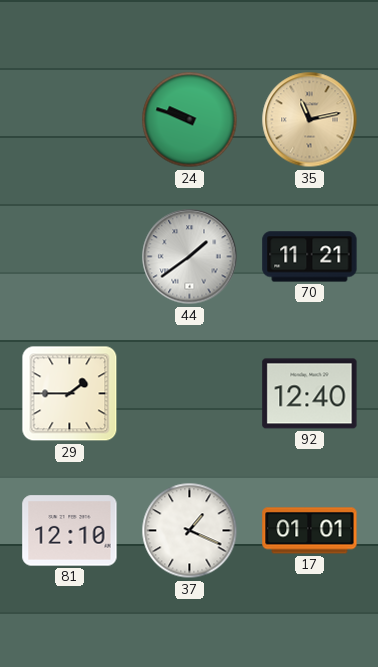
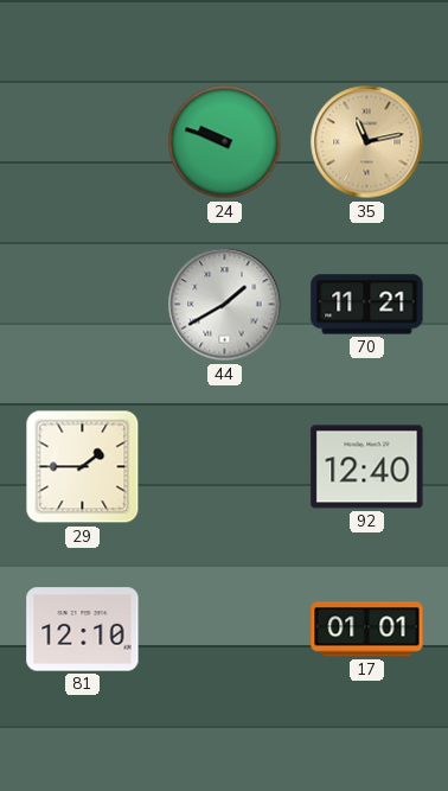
44: 1:39 -> 1:40
37: 1:19 -> none
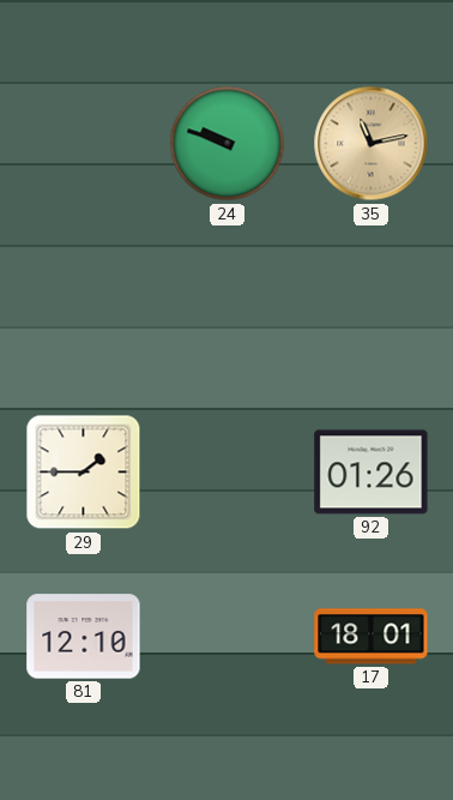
44: 1:40 -> none
70: 11:21 -> none
92: 12:40 -> 01:26
17: 01:01 -> 18:01
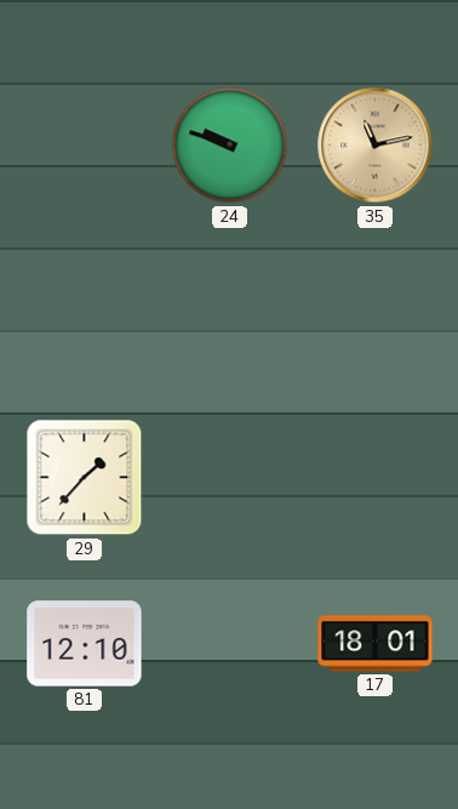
29: 1:45 -> 1:37
92: 01:26 -> none
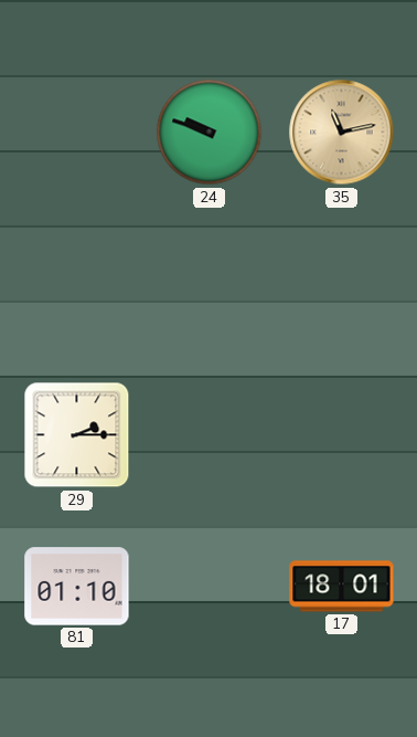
29: 1:37 -> 2:15
81: 12:10 -> 01:10
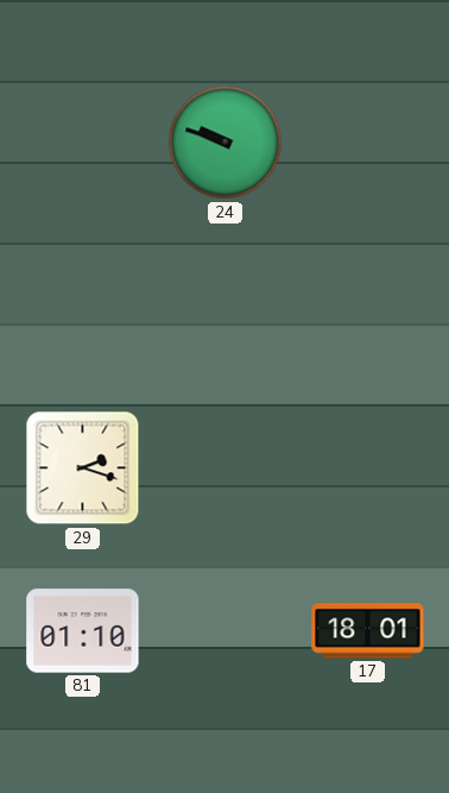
35: 11:13 -> none
29: 2:15 -> 2:18
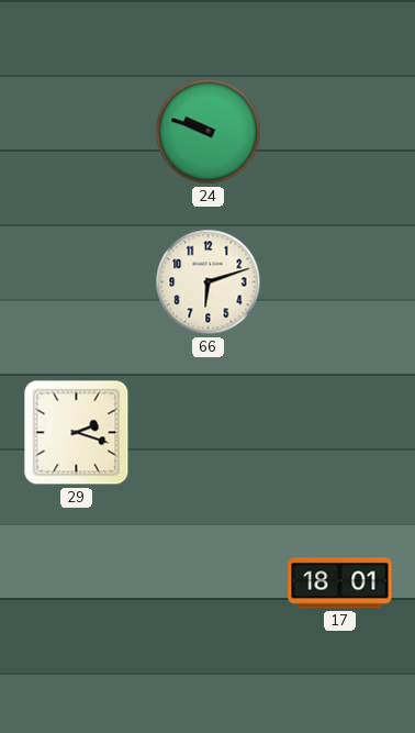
66: none -> 6:12
81: 01:10 -> none
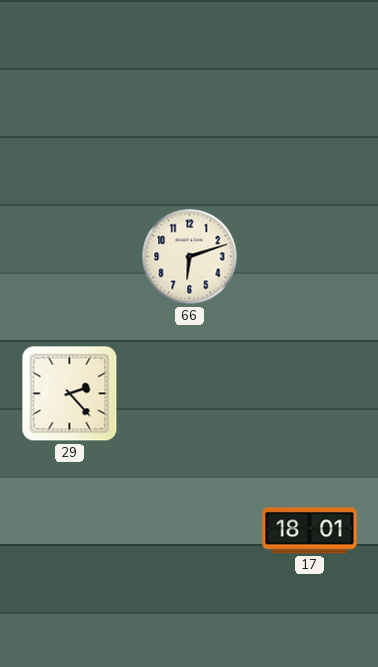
24: 9:48 -> none
29: 2:18 -> 2:23
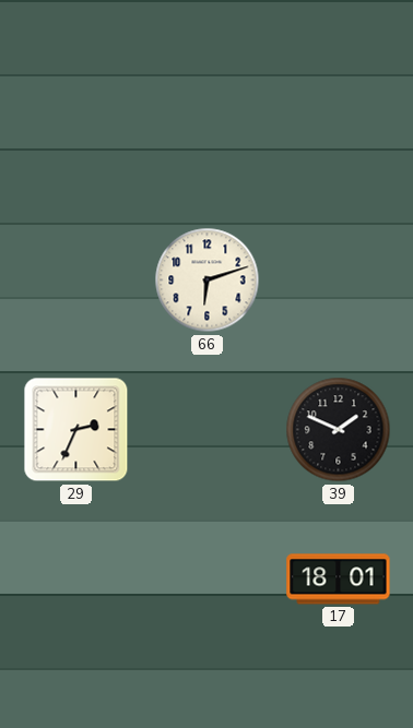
29: 2:23 -> 2:34
39: none -> 1:49
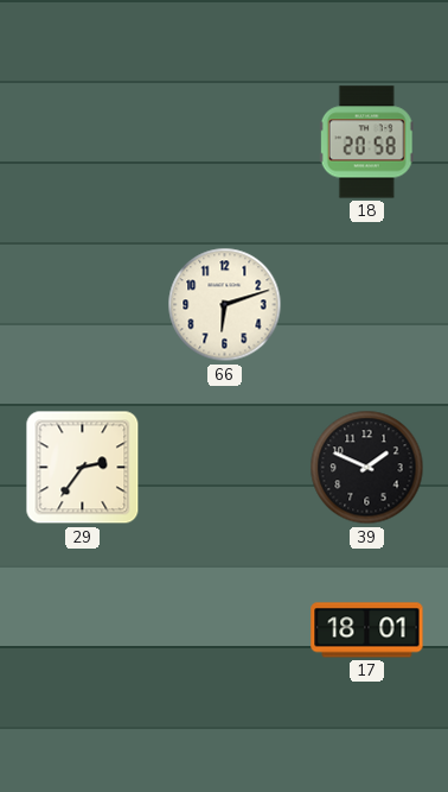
18: none -> 20:58
29: 2:34 -> 2:36
